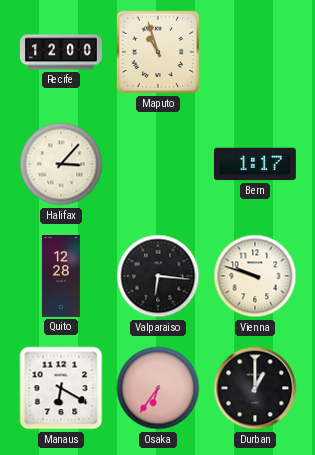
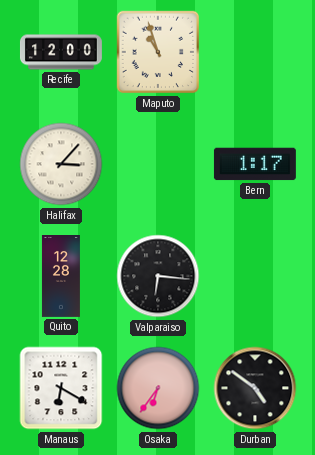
Vienna: 9:48 -> none
Durban: 1:00 -> 4:51
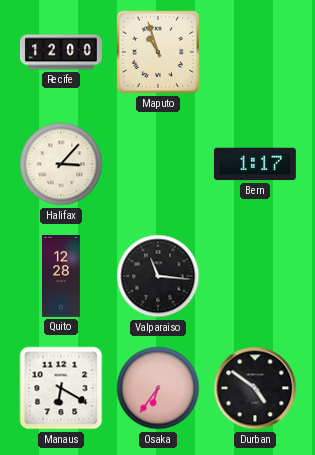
Valparaiso: 6:16 -> 11:16
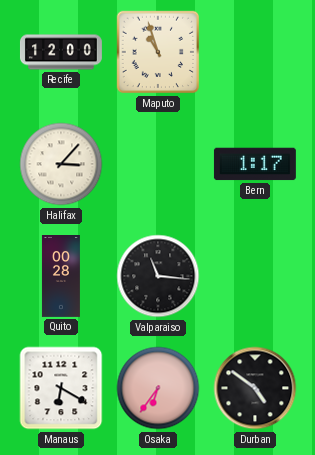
Quito: 12:28 -> 00:28
